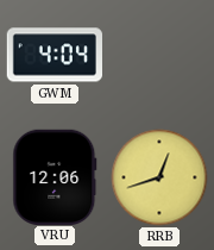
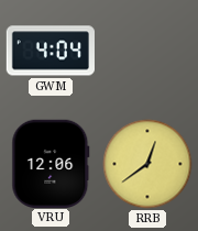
RRB: 12:42 -> 12:39
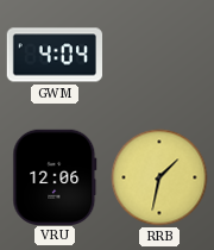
RRB: 12:39 -> 1:32
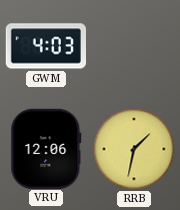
GWM: 4:04 -> 4:03
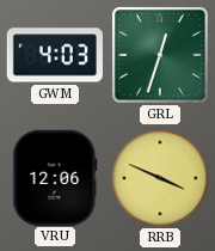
GRL: none -> 12:33
RRB: 1:32 -> 3:49
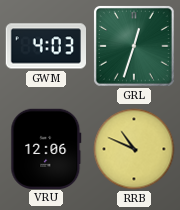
RRB: 3:49 -> 10:49
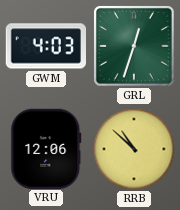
RRB: 10:49 -> 10:52
